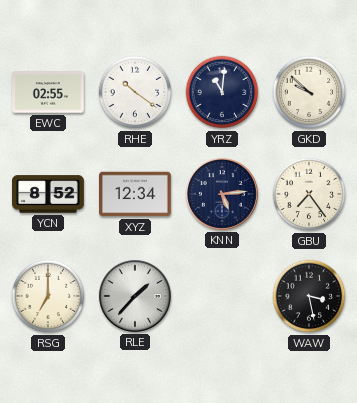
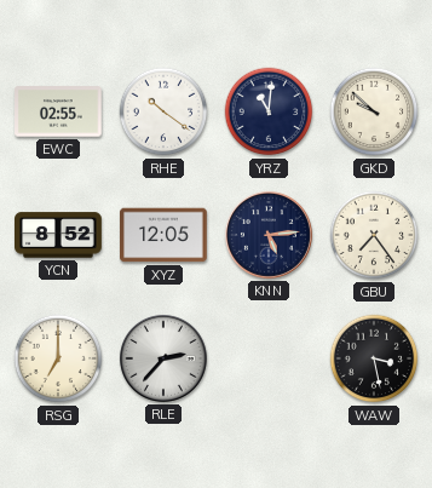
XYZ: 12:34 -> 12:05
RLE: 1:37 -> 2:37
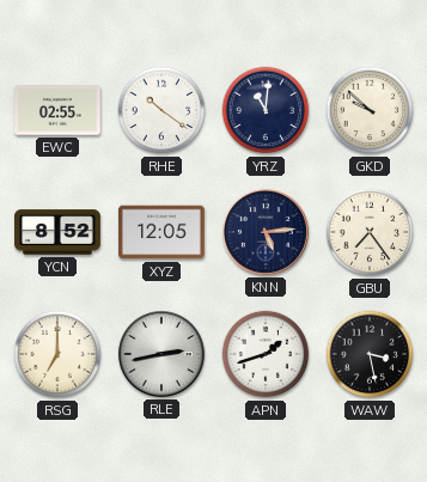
RLE: 2:37 -> 2:43
APN: none -> 1:42
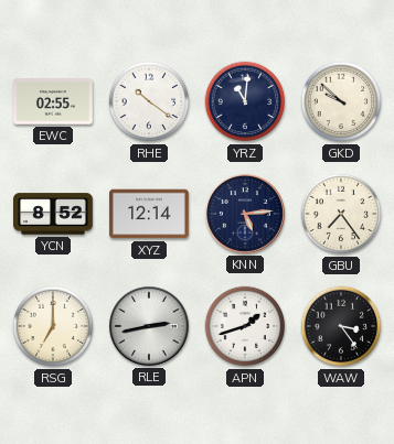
XYZ: 12:05 -> 12:14
WAW: 3:28 -> 3:24
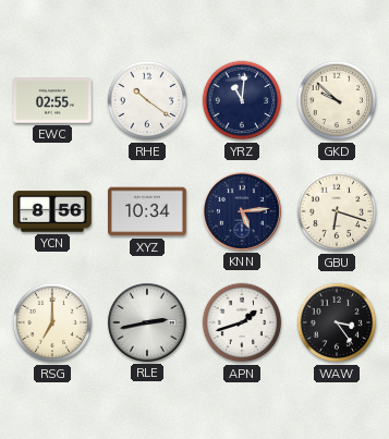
YCN: 8:52 -> 8:56
XYZ: 12:14 -> 10:34
GBU: 7:24 -> 6:18
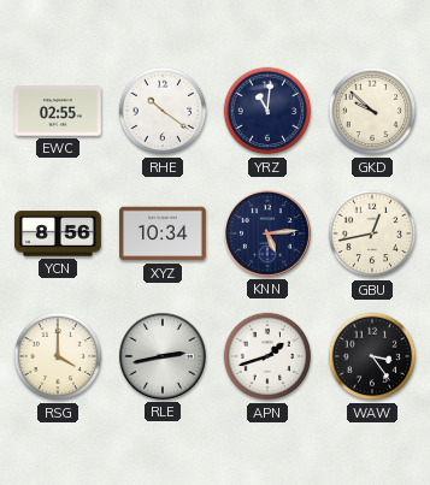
GBU: 6:18 -> 12:43
RSG: 7:00 -> 4:00
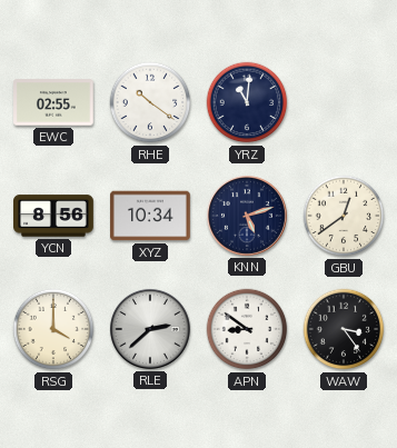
GKD: 9:52 -> none
KNN: 5:14 -> 5:12
GBU: 12:43 -> 12:39
RLE: 2:43 -> 2:38
APN: 1:42 -> 8:51
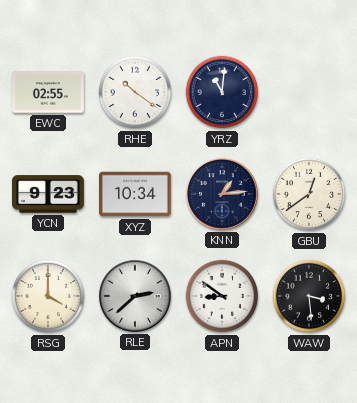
YCN: 8:56 -> 9:23
KNN: 5:12 -> 1:14
WAW: 3:24 -> 3:29
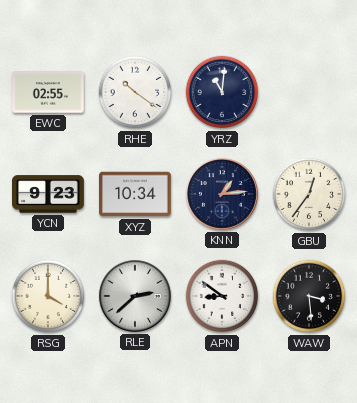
GBU: 12:39 -> 12:36
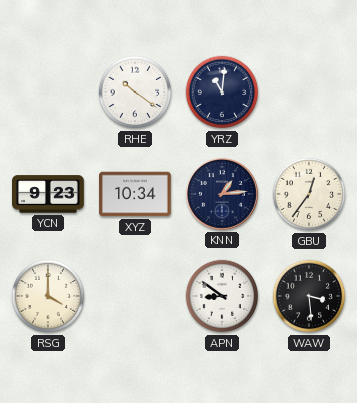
EWC: 02:55 -> none
RLE: 2:38 -> none
